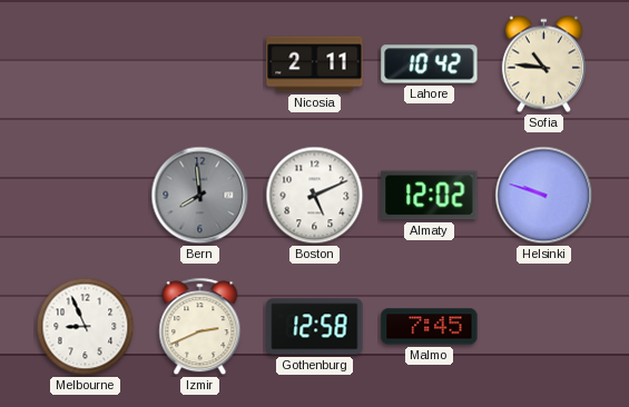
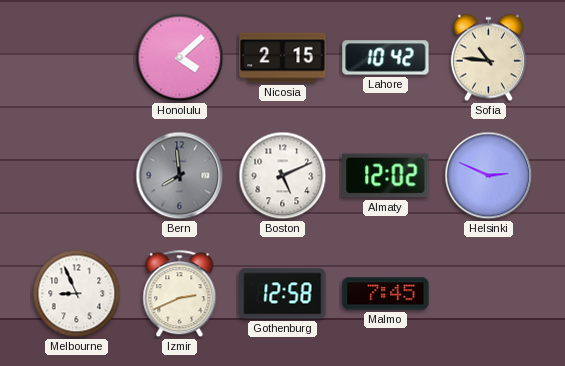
Honolulu: none -> 4:08
Nicosia: 2:11 -> 2:15
Helsinki: 9:48 -> 2:49
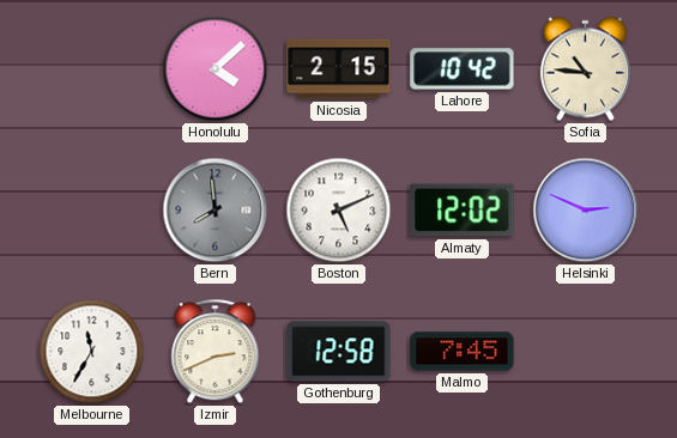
Melbourne: 8:56 -> 11:35
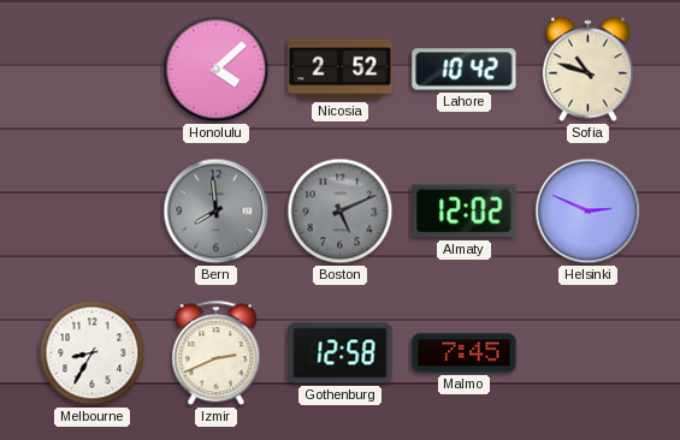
Nicosia: 2:15 -> 2:52
Sofia: 10:46 -> 10:48
Boston dial: white -> grey
Melbourne: 11:35 -> 8:35
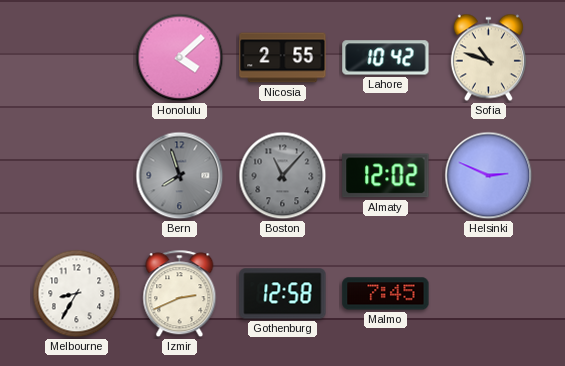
Nicosia: 2:52 -> 2:55
Bern: 7:59 -> 7:57
Boston: 5:11 -> 11:07
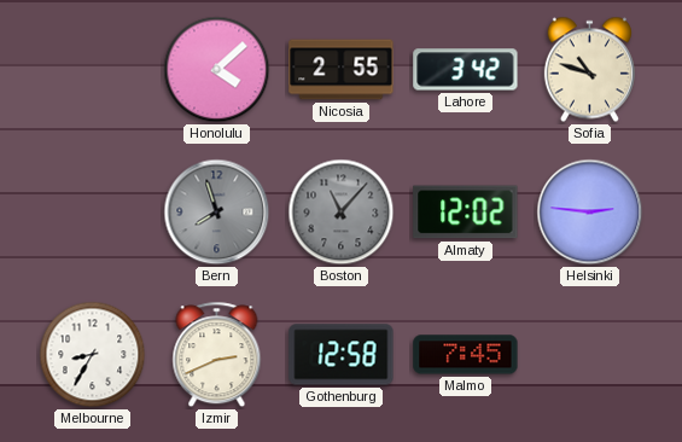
Lahore: 10:42 -> 3:42
Helsinki: 2:49 -> 2:46
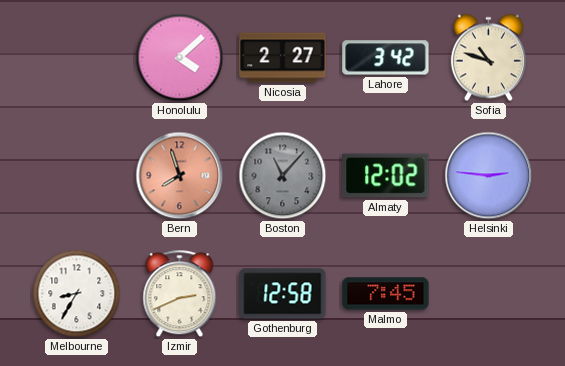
Nicosia: 2:55 -> 2:27
Bern dial: grey -> salmon
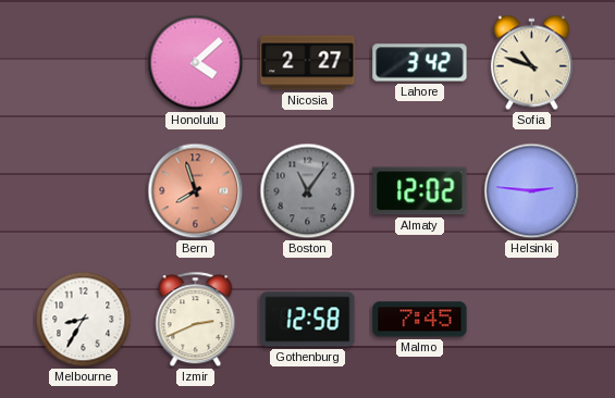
Boston: 11:07 -> 11:06
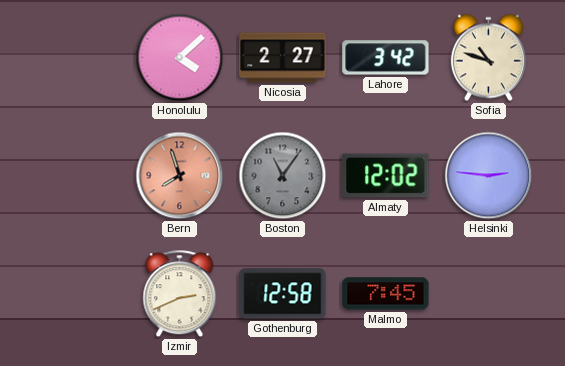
Melbourne: 8:35 -> none
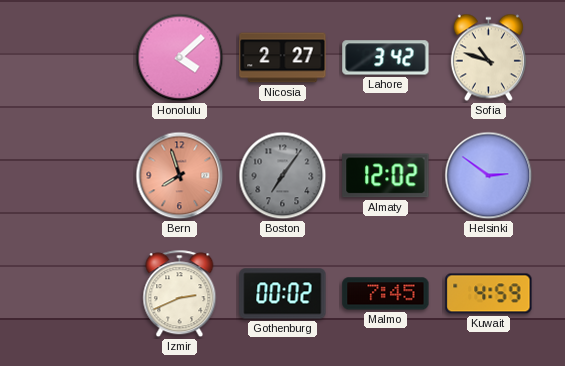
Boston: 11:06 -> 7:06
Helsinki: 2:46 -> 2:51
Gothenburg: 12:58 -> 00:02
Kuwait: none -> 4:59
